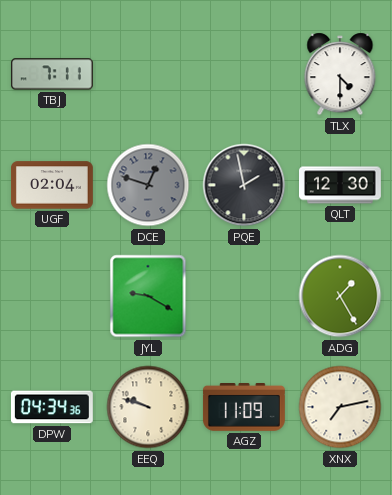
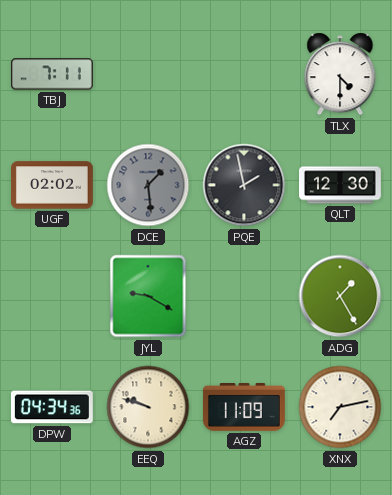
UGF: 02:04 -> 02:02
DCE: 12:48 -> 1:29
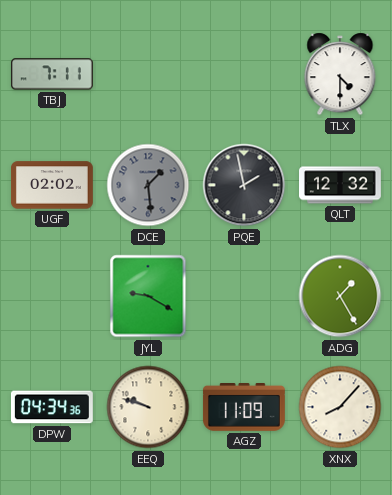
QLT: 12:30 -> 12:32
XNX: 7:13 -> 8:07
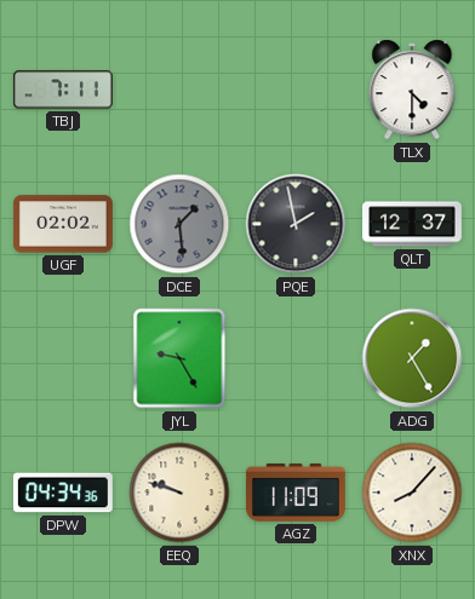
QLT: 12:32 -> 12:37
JYL: 9:20 -> 9:25
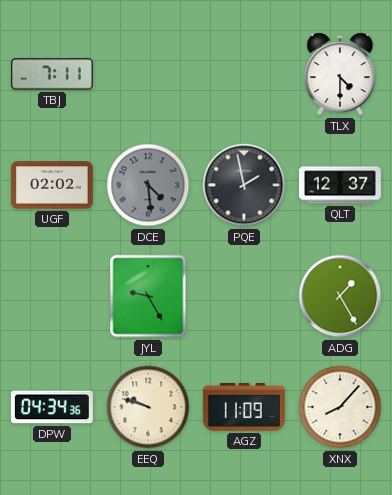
DCE: 1:29 -> 4:29
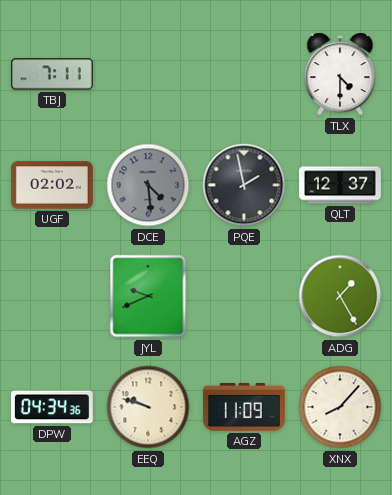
JYL: 9:25 -> 9:41
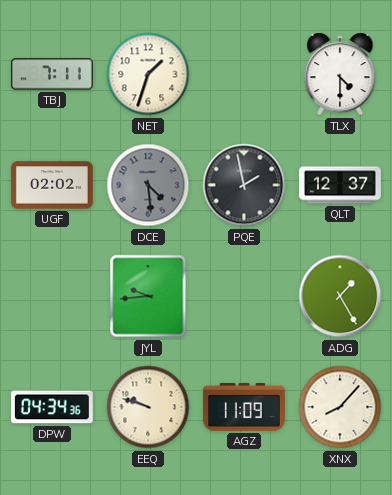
NET: none -> 1:33
JYL: 9:41 -> 9:44
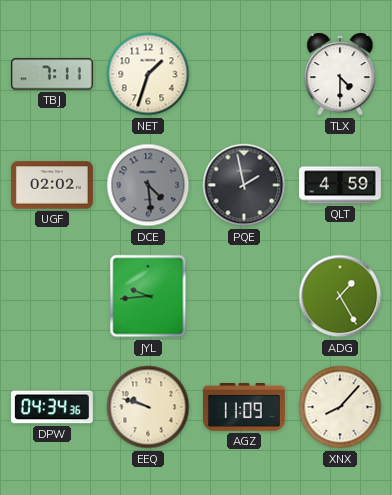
QLT: 12:37 -> 4:59
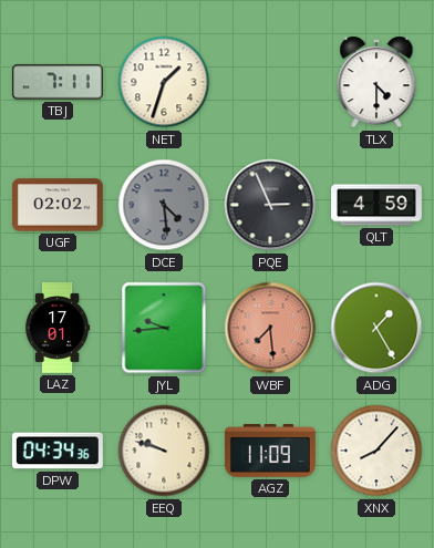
PQE: 1:58 -> 2:56
LAZ: none -> 17:01
WBF: none -> 7:29
